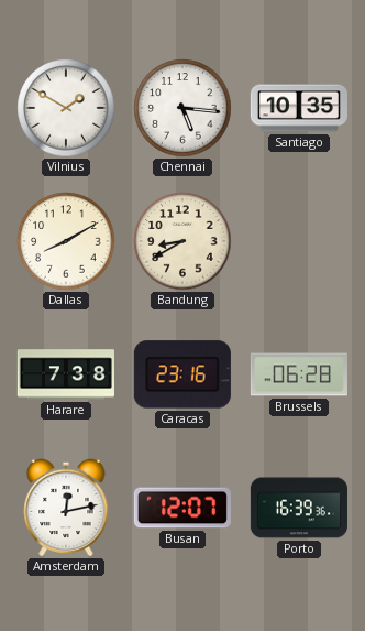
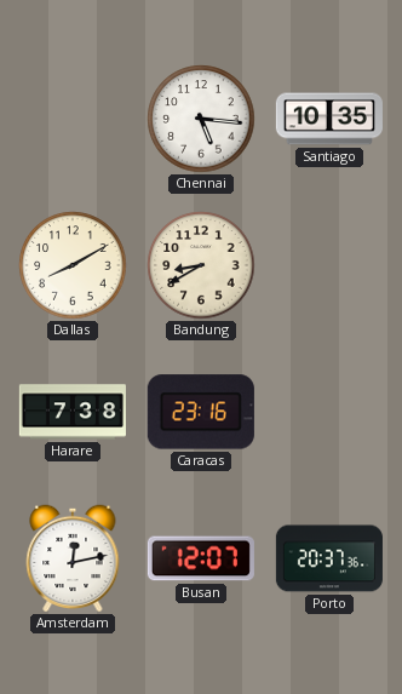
Vilnius: 1:50 -> none
Brussels: 06:28 -> none
Porto: 16:39 -> 20:37
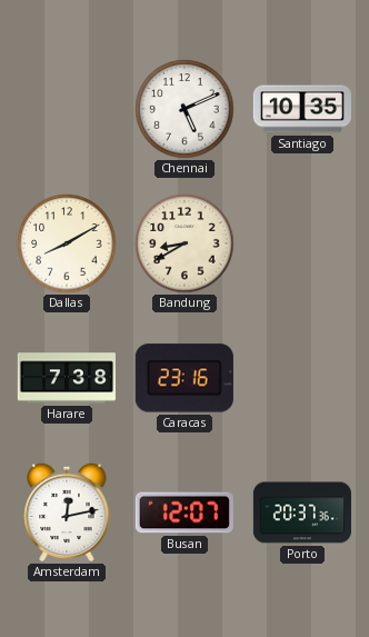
Chennai: 5:16 -> 5:11
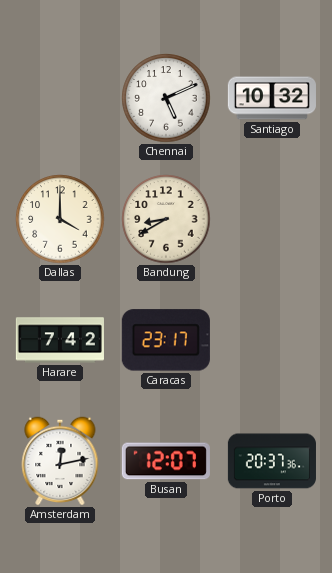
Santiago: 10:35 -> 10:32
Dallas: 8:10 -> 4:00
Harare: 7:38 -> 7:42
Caracas: 23:16 -> 23:17
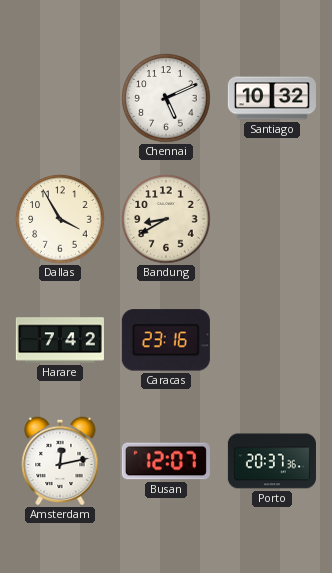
Dallas: 4:00 -> 3:55
Caracas: 23:17 -> 23:16
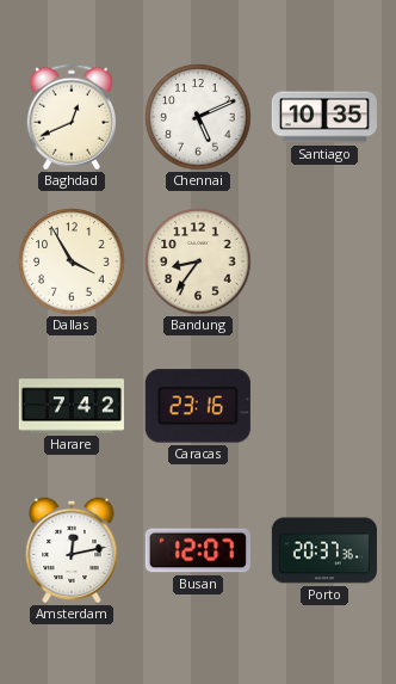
Baghdad: none -> 12:41
Santiago: 10:32 -> 10:35
Bandung: 8:40 -> 8:36
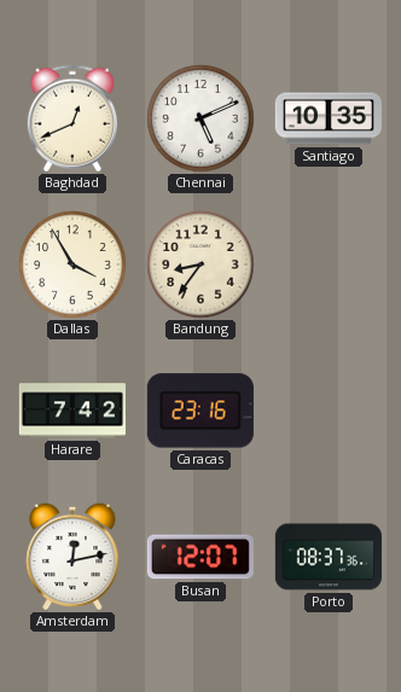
Porto: 20:37 -> 08:37
